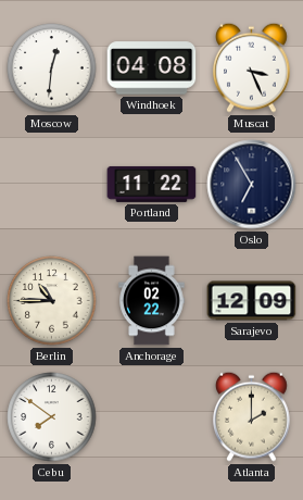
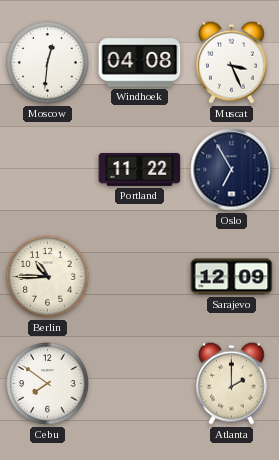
Anchorage: 02:22 -> none
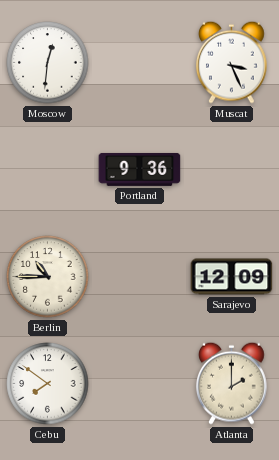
Windhoek: 04:08 -> none
Portland: 11:22 -> 9:36
Oslo: 6:55 -> none
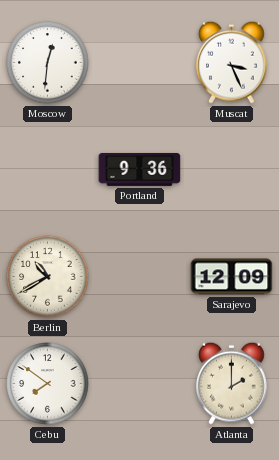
Berlin: 10:45 -> 10:40
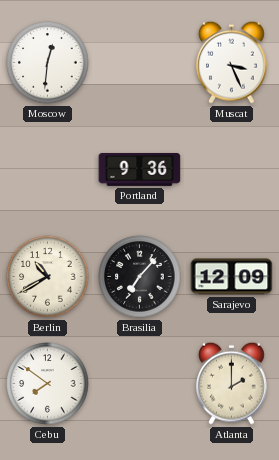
Brasilia: none -> 7:07
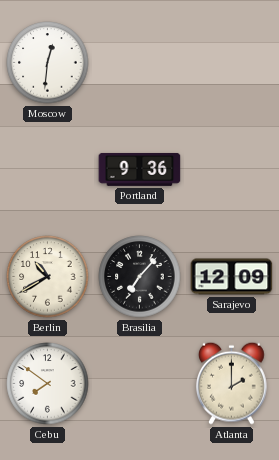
Muscat: 3:26 -> none
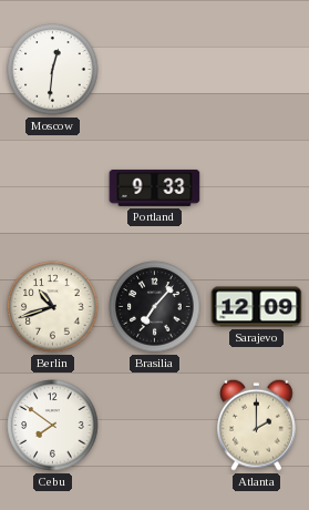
Portland: 9:36 -> 9:33
Berlin: 10:40 -> 10:42
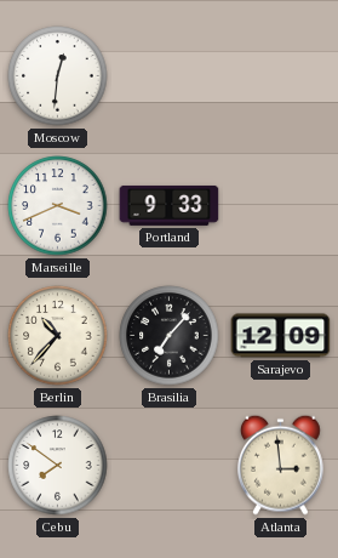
Marseille: none -> 3:41
Berlin: 10:42 -> 10:37
Atlanta: 2:00 -> 2:59
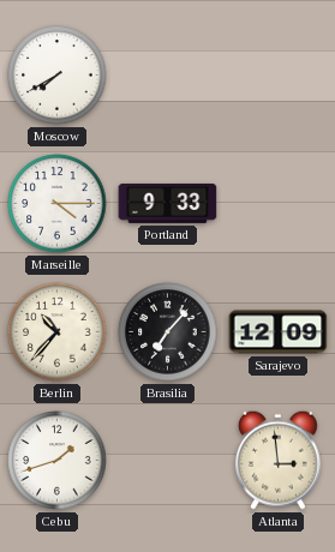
Moscow: 12:31 -> 7:40
Marseille: 3:41 -> 4:15
Cebu: 7:51 -> 1:42
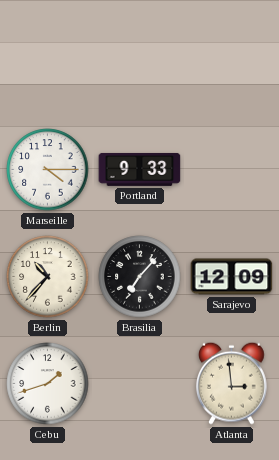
Moscow: 7:40 -> none
